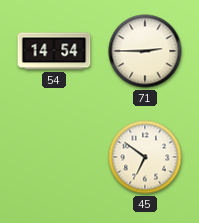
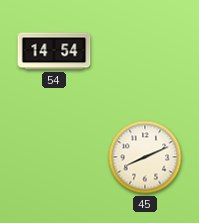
71: 2:45 -> none
45: 6:51 -> 8:11
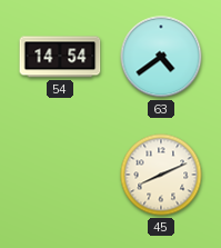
63: none -> 4:39
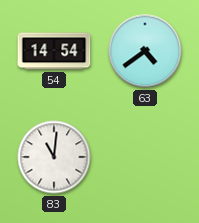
83: none -> 11:01
45: 8:11 -> none
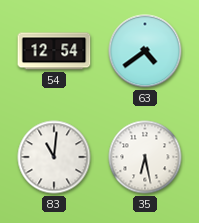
54: 14:54 -> 12:54
35: none -> 6:28
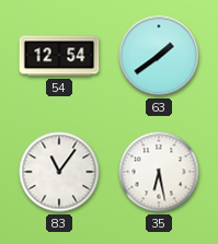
63: 4:39 -> 1:39
83: 11:01 -> 11:06
